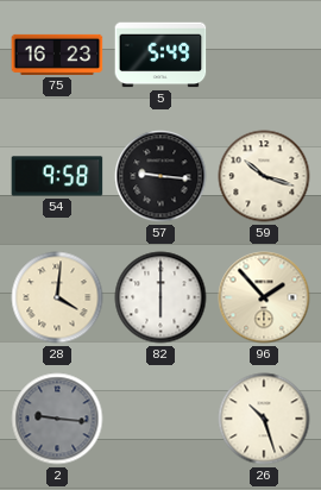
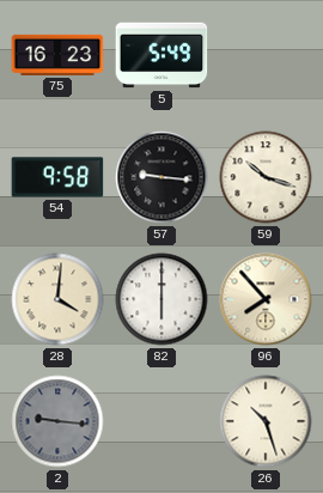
96: 1:53 -> 7:53
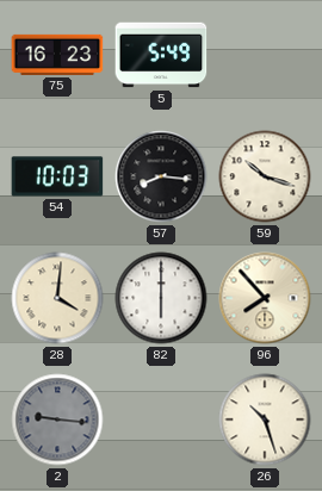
54: 9:58 -> 10:03
57: 9:16 -> 8:16
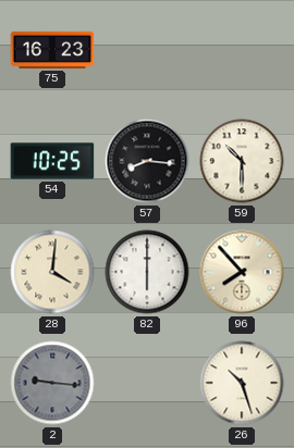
5: 5:49 -> none
54: 10:03 -> 10:25
59: 10:18 -> 10:30
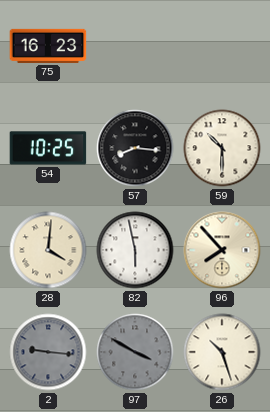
82: 6:00 -> 5:58
97: none -> 3:50
